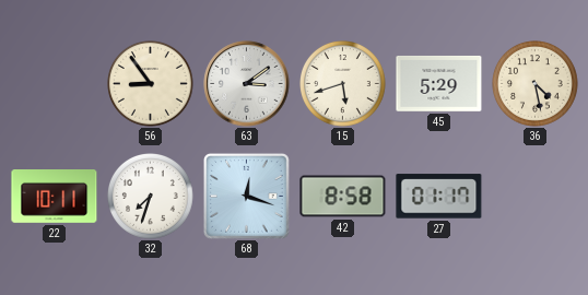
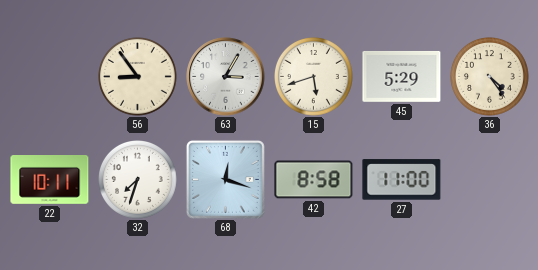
63: 3:09 -> 3:05
36: 4:28 -> 4:24
27: 01:17 -> 11:00
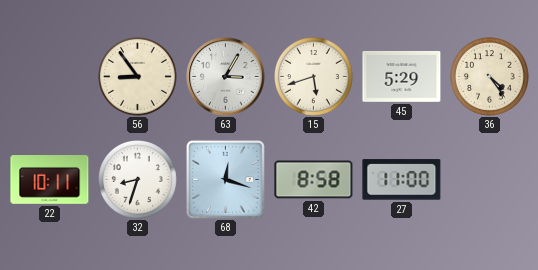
32: 7:33 -> 8:33
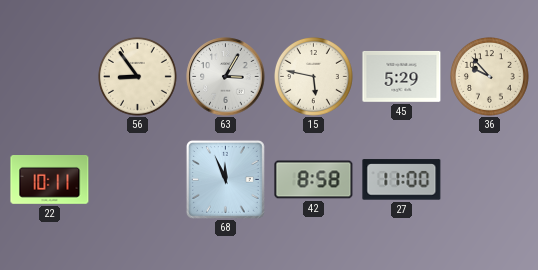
15: 5:42 -> 5:47
36: 4:24 -> 9:53
32: 8:33 -> none
68: 12:18 -> 11:56
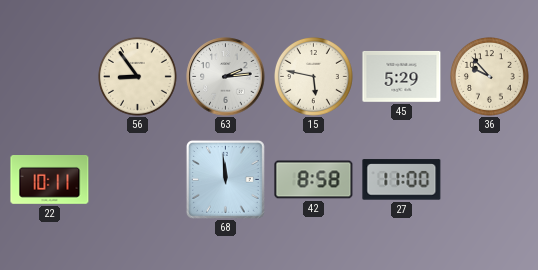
63: 3:05 -> 2:14
68: 11:56 -> 11:59
